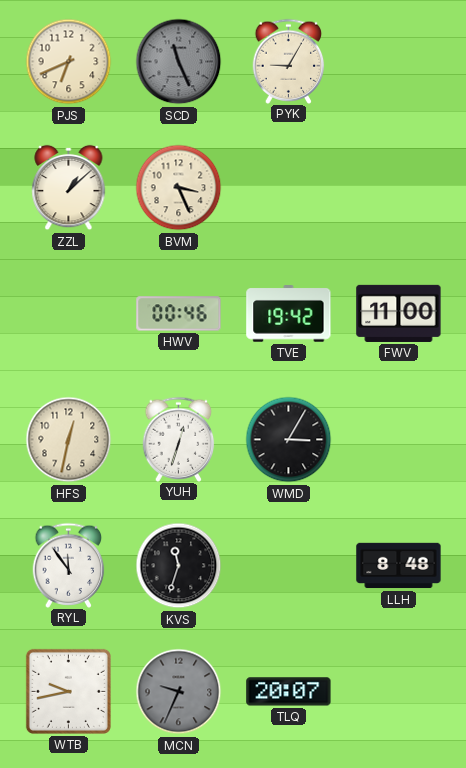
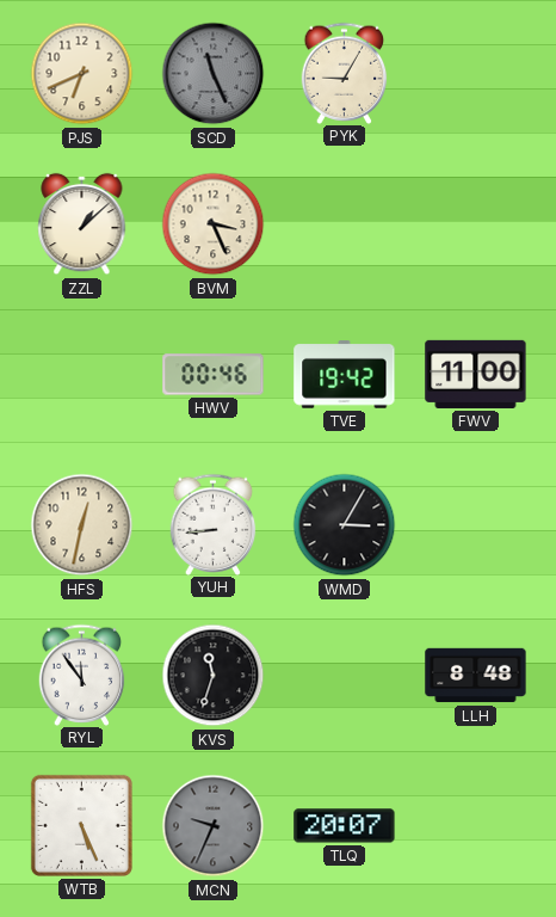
YUH: 12:33 -> 8:44
WTB: 9:43 -> 5:26
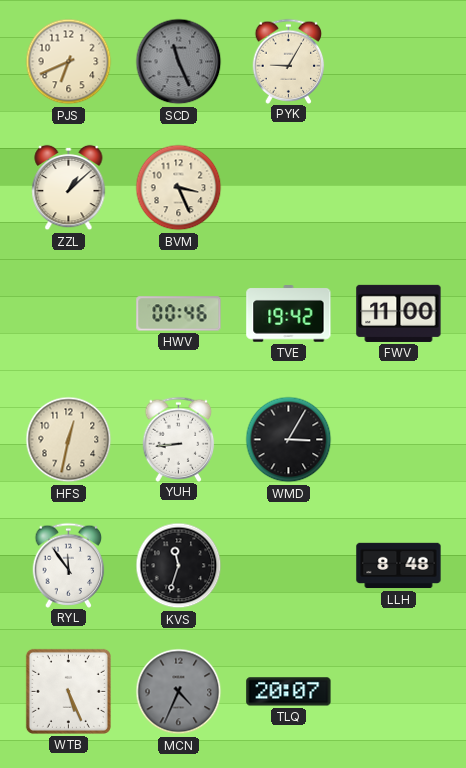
MCN: 9:34 -> 4:34
